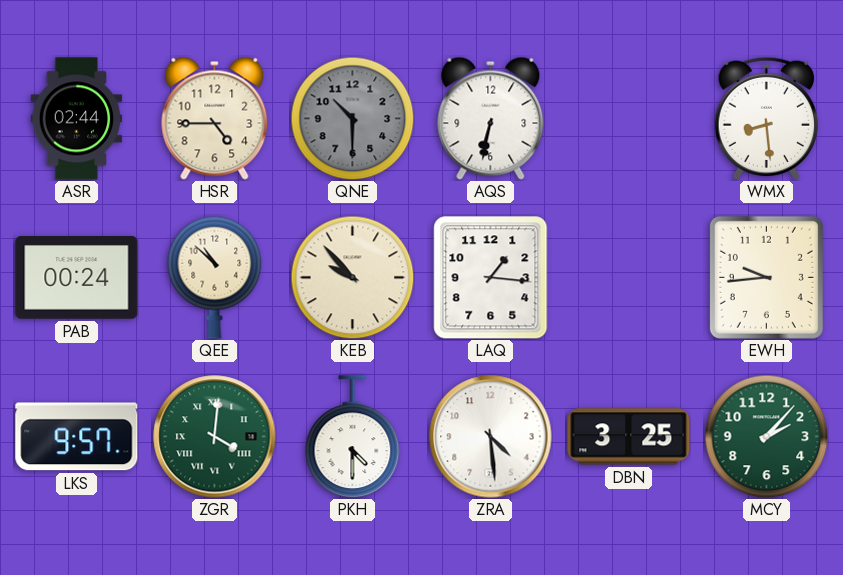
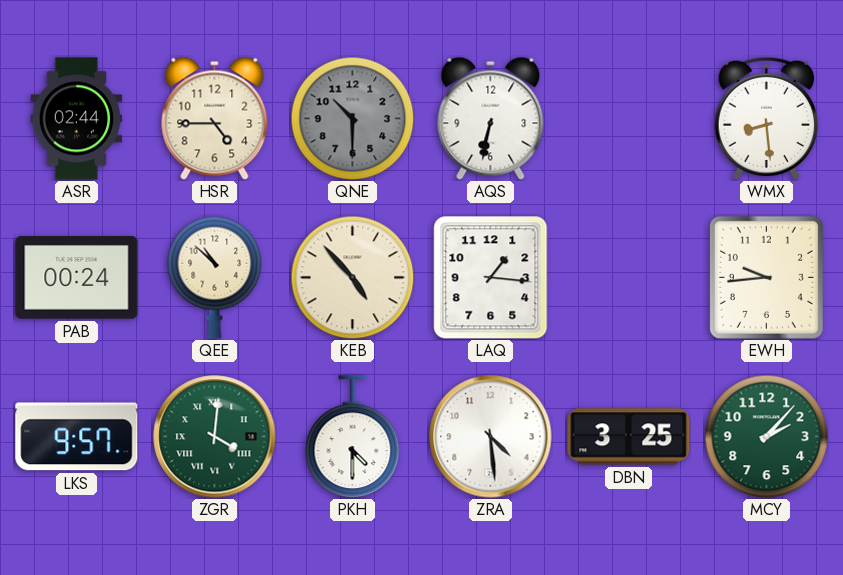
KEB: 9:53 -> 4:53
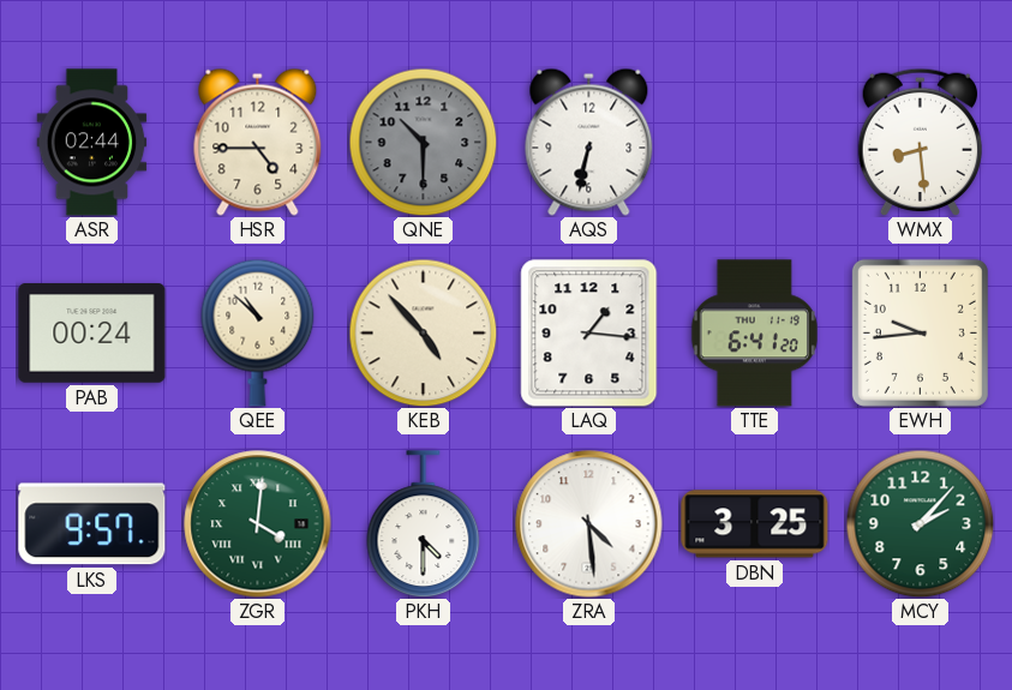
TTE: none -> 6:41
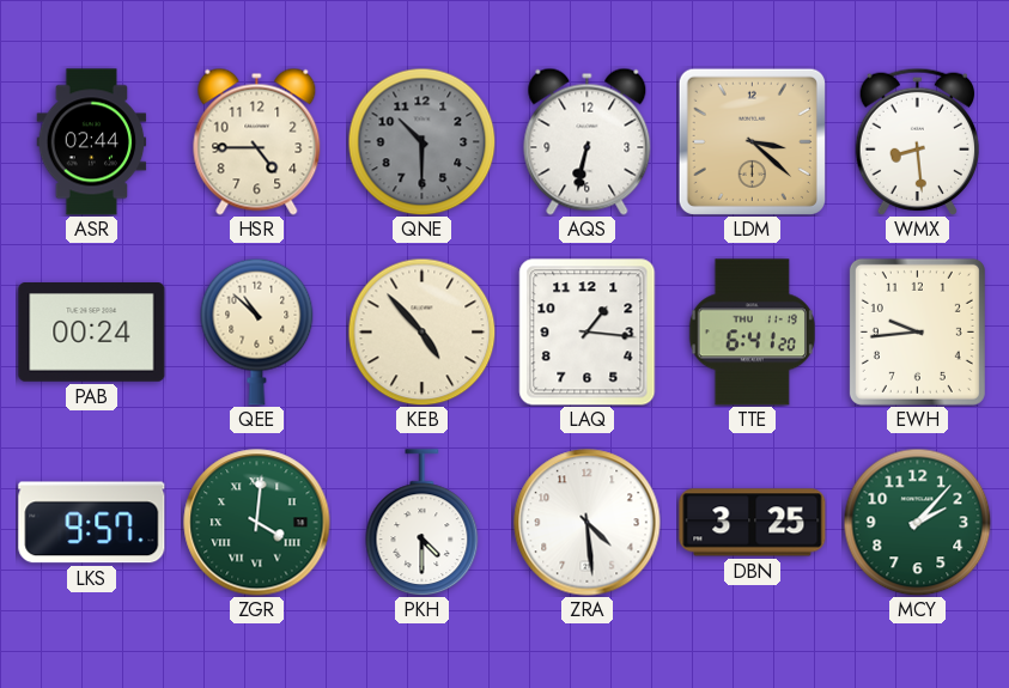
LDM: none -> 3:22
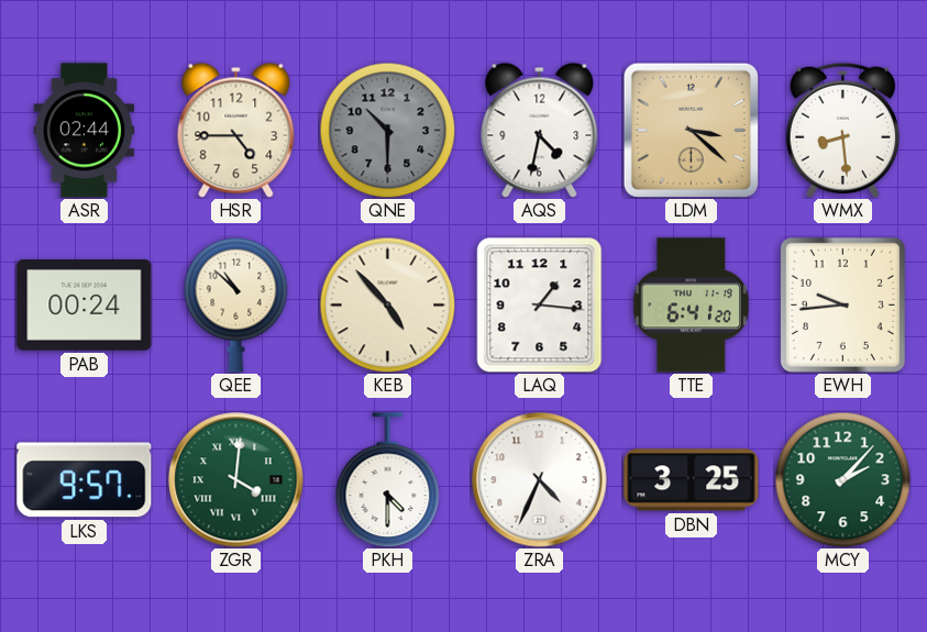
AQS: 6:32 -> 4:32
ZRA: 4:29 -> 4:34
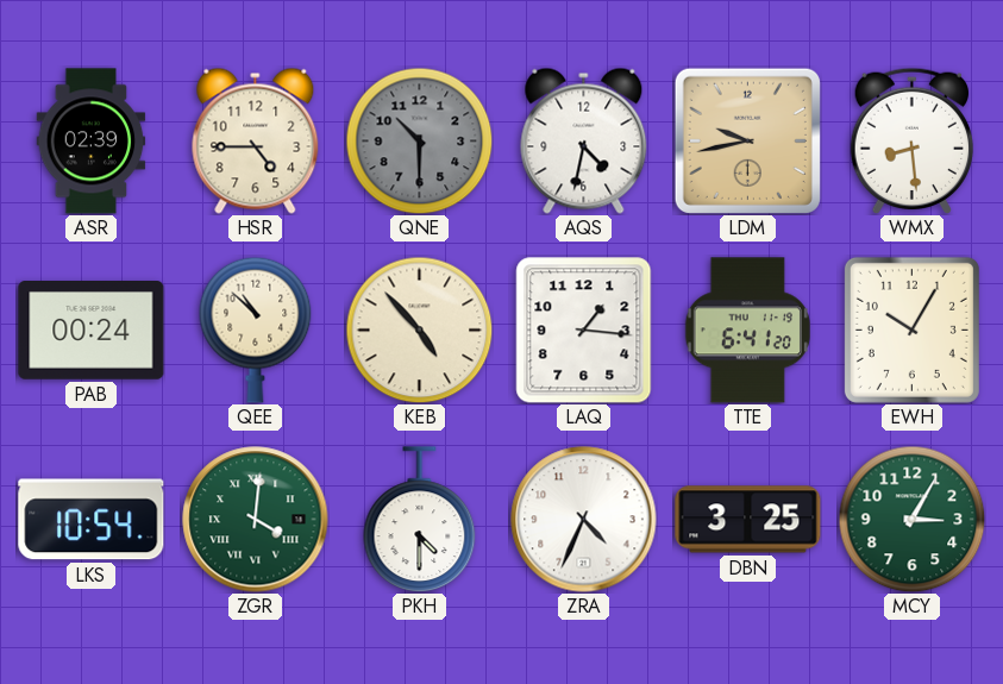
ASR: 02:44 -> 02:39
LDM: 3:22 -> 9:43
EWH: 9:44 -> 10:05
LKS: 9:57 -> 10:54
MCY: 2:07 -> 3:05
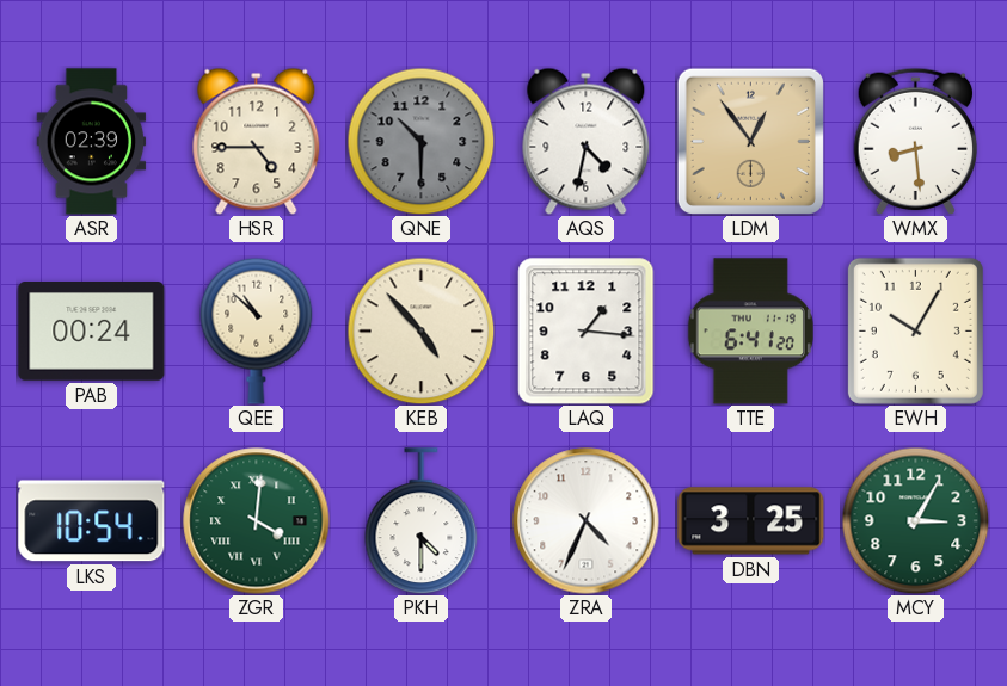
LDM: 9:43 -> 12:54
